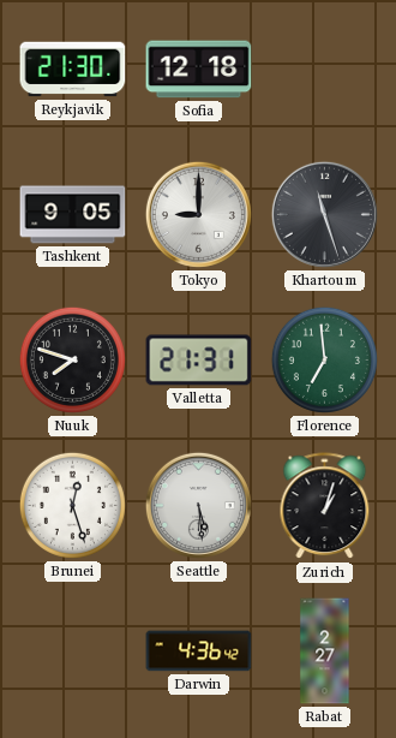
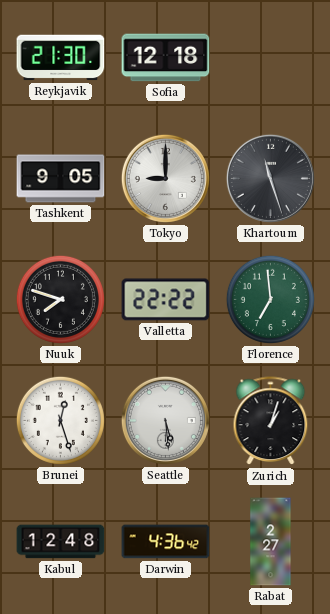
Valletta: 21:31 -> 22:22
Kabul: none -> 12:48
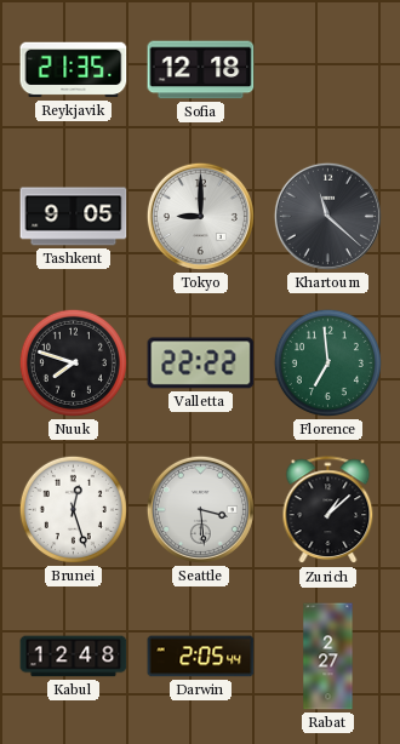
Reykjavik: 21:30 -> 21:35
Khartoum: 11:27 -> 11:22
Seattle: 5:29 -> 3:29
Zurich: 1:03 -> 1:08
Darwin: 4:36 -> 2:05
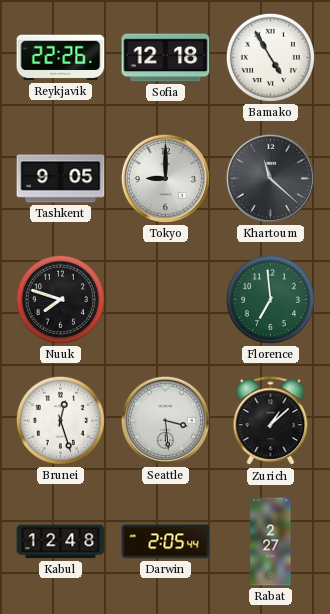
Reykjavik: 21:35 -> 22:26
Bamako: none -> 4:55
Valletta: 22:22 -> none
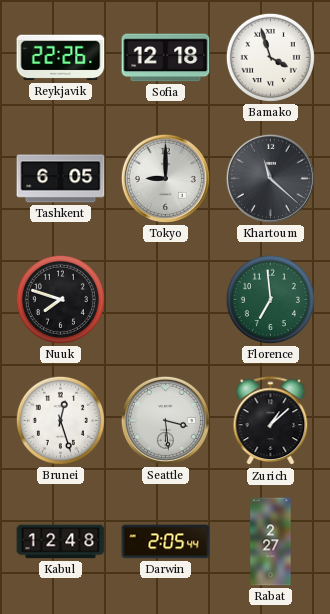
Bamako: 4:55 -> 3:57
Tashkent: 9:05 -> 6:05
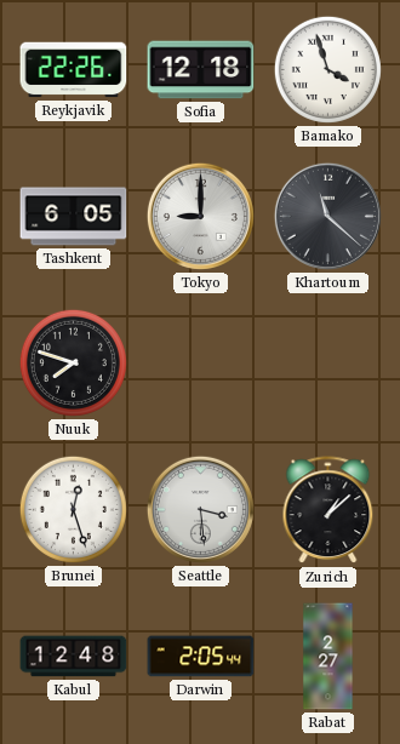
Florence: 6:59 -> none
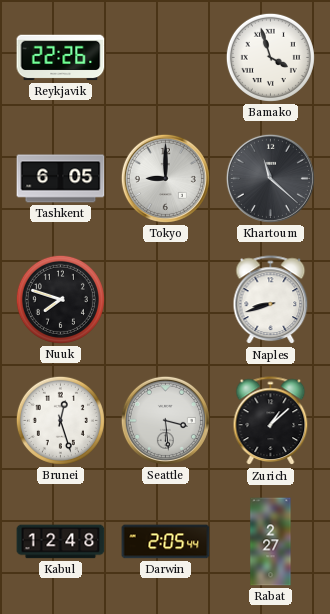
Sofia: 12:18 -> none
Naples: none -> 8:42
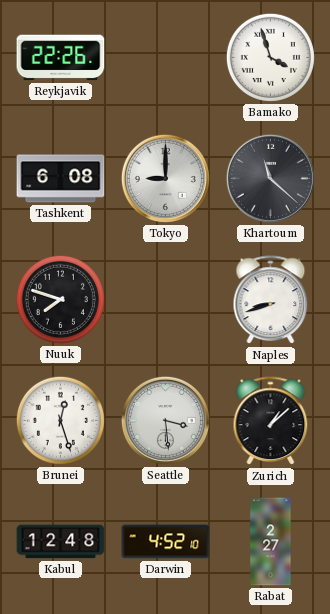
Tashkent: 6:05 -> 6:08
Darwin: 2:05 -> 4:52
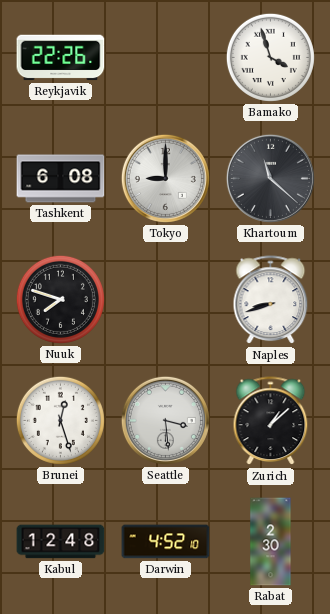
Rabat: 2:27 -> 2:30
